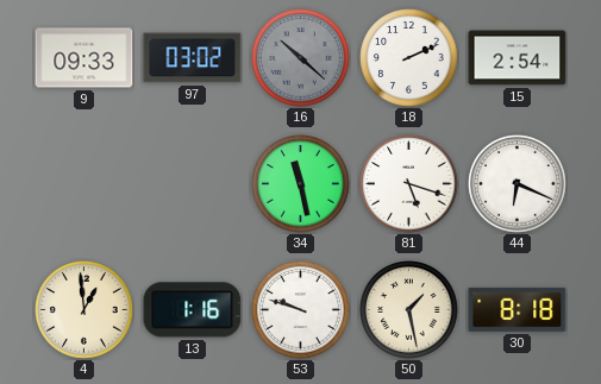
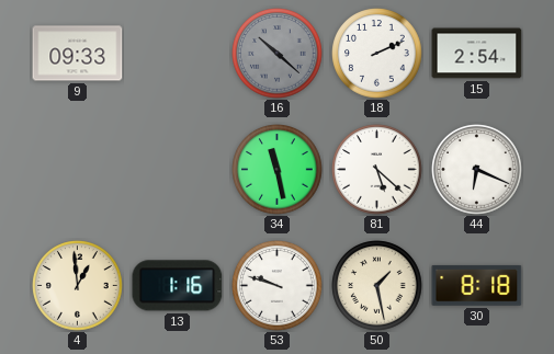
97: 03:02 -> none
81: 5:18 -> 5:22
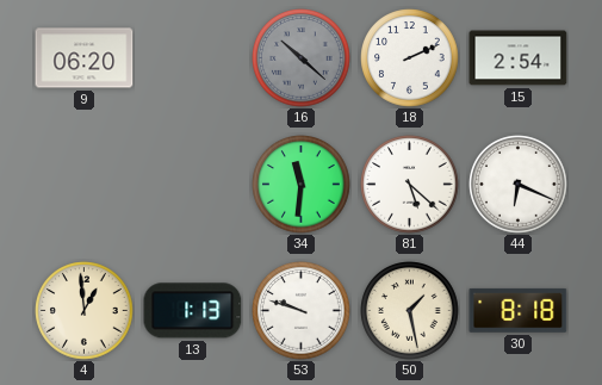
9: 09:33 -> 06:20
34: 11:28 -> 11:31
13: 1:16 -> 1:13
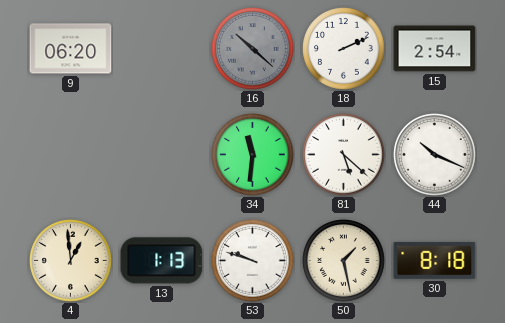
44: 6:19 -> 10:19
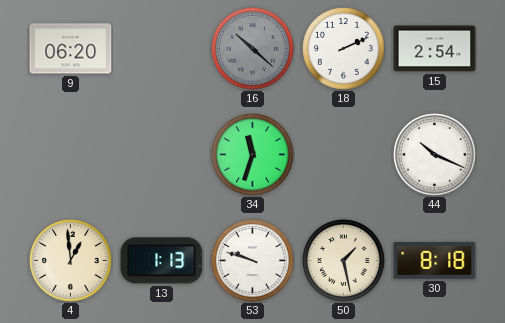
34: 11:31 -> 11:33
81: 5:22 -> none
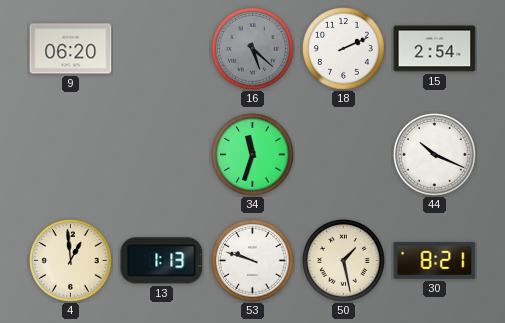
16: 10:22 -> 5:22
30: 8:18 -> 8:21
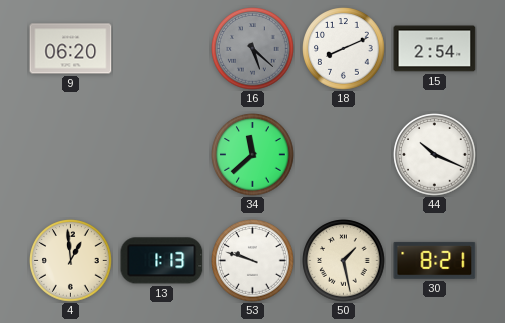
18: 2:11 -> 8:11
34: 11:33 -> 11:38
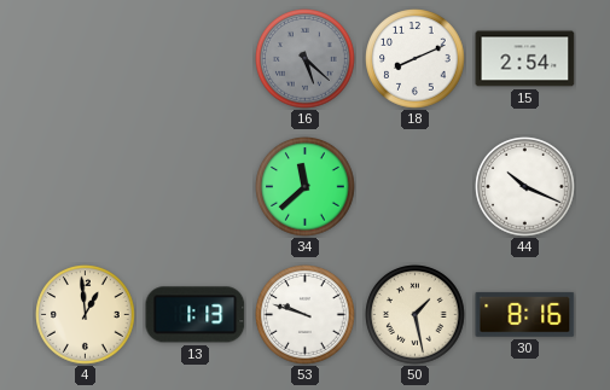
9: 06:20 -> none
30: 8:21 -> 8:16
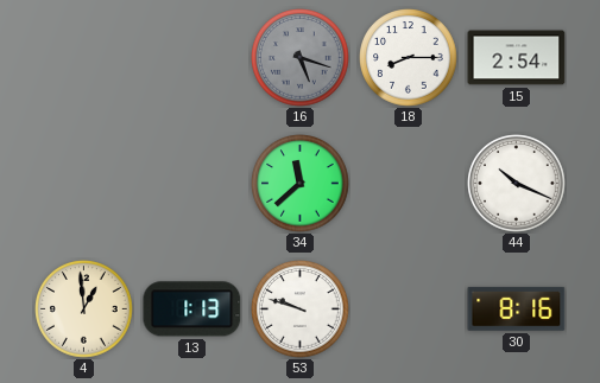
16: 5:22 -> 5:18
18: 8:11 -> 8:15
50: 1:28 -> none
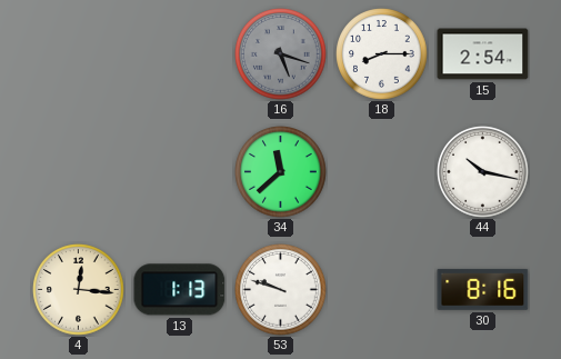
44: 10:19 -> 10:17
4: 12:59 -> 12:16
